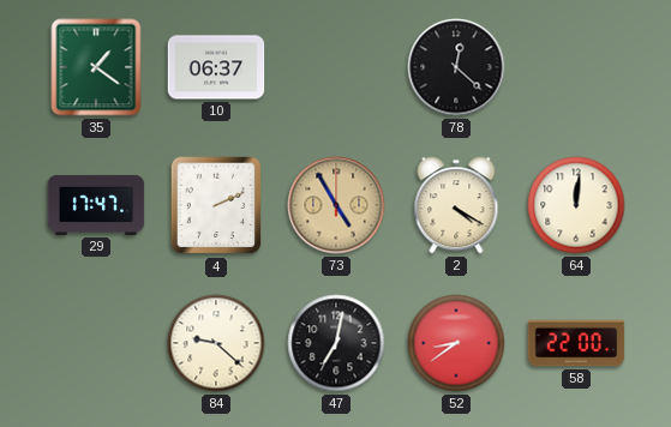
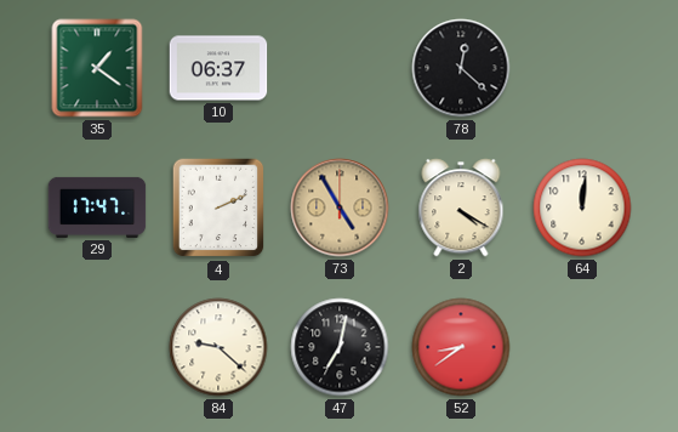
58: 22:00 -> none
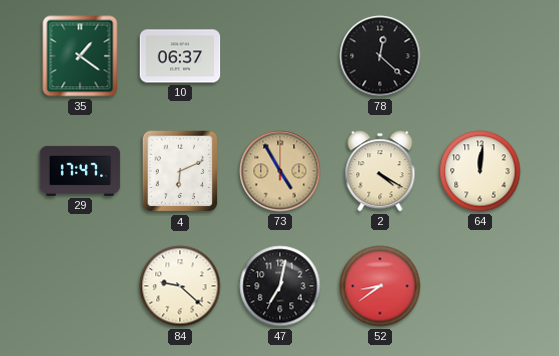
4: 2:11 -> 6:11
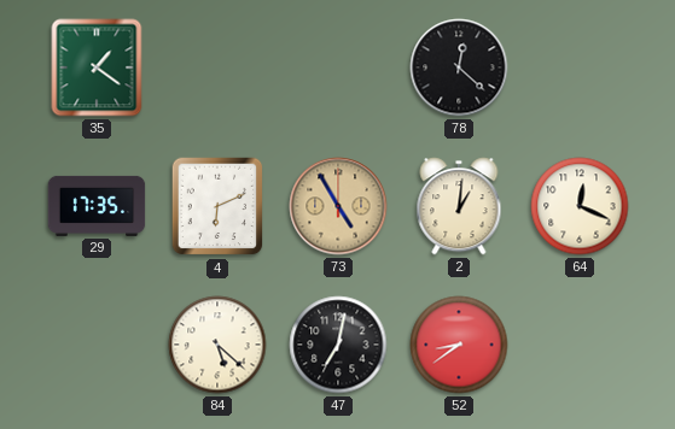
10: 06:37 -> none
29: 17:47 -> 17:35
2: 4:20 -> 1:01
64: 12:01 -> 12:19
84: 9:22 -> 5:22
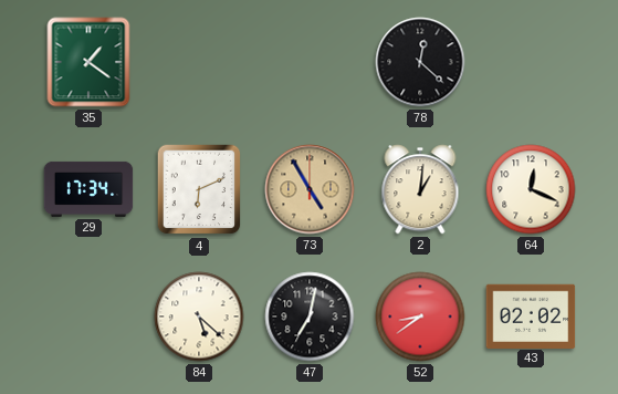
29: 17:35 -> 17:34
43: none -> 02:02
